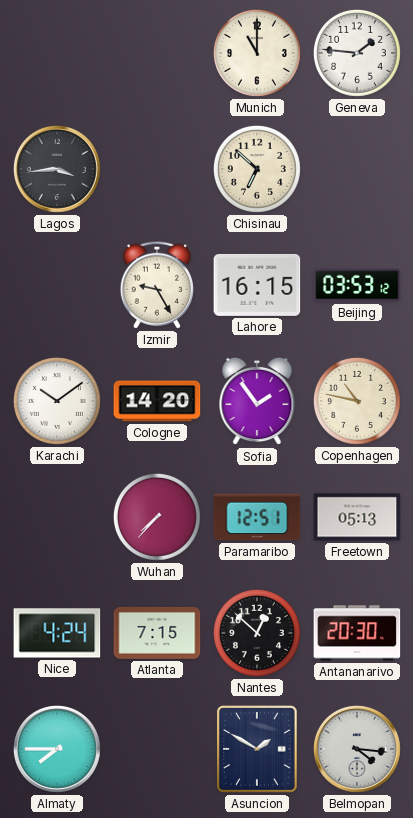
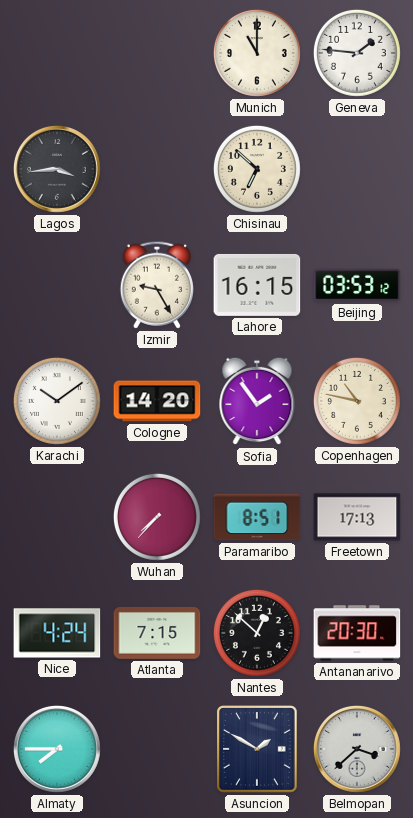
Paramaribo: 12:51 -> 8:51
Freetown: 05:13 -> 17:13
Belmopan: 4:16 -> 3:38
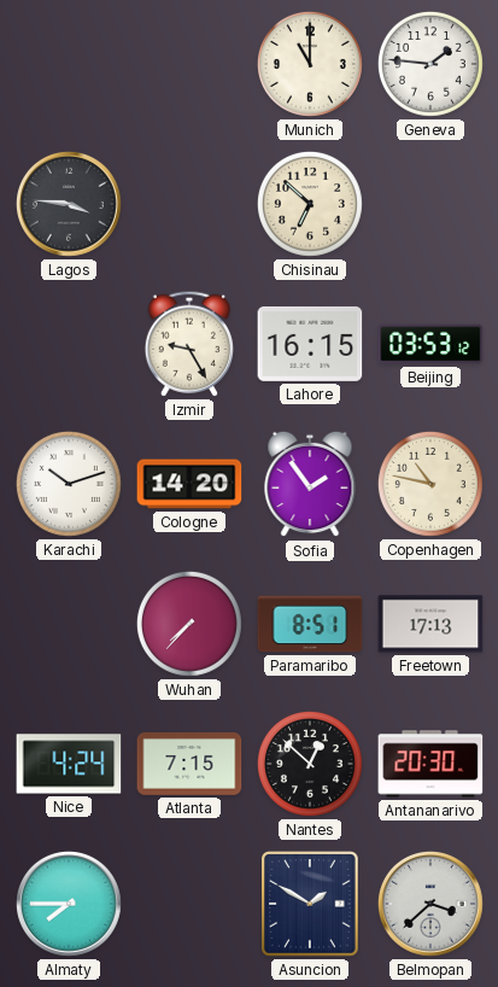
Lagos: 3:44 -> 3:46
Karachi: 10:09 -> 10:12
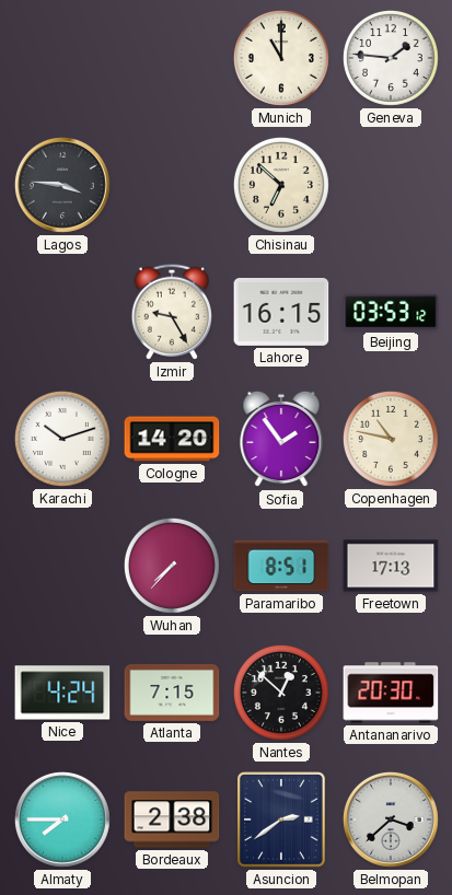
Bordeaux: none -> 2:38
Asuncion: 1:50 -> 2:39
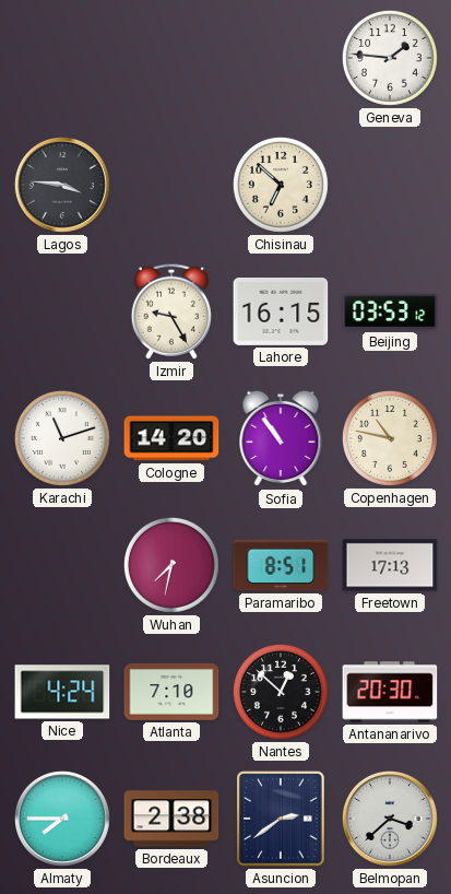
Munich: 11:00 -> none
Karachi: 10:12 -> 11:12
Sofia: 1:54 -> 10:54
Wuhan: 7:37 -> 7:32
Atlanta: 7:15 -> 7:10
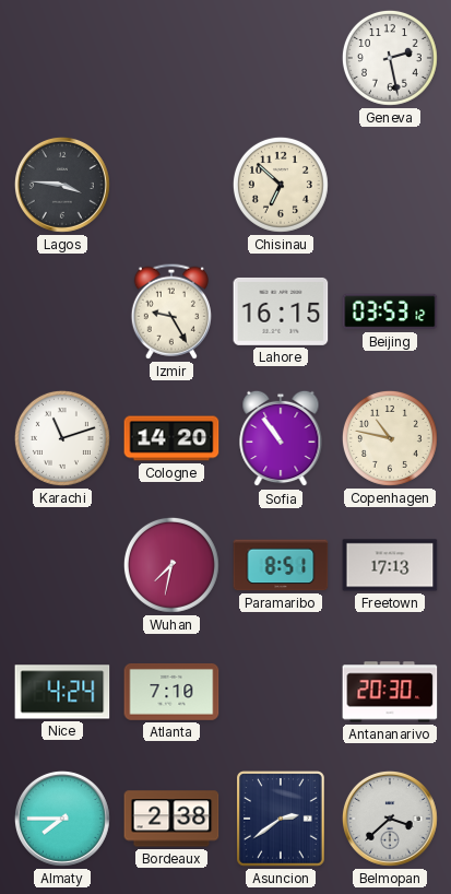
Geneva: 1:46 -> 2:28
Nantes: 12:52 -> none
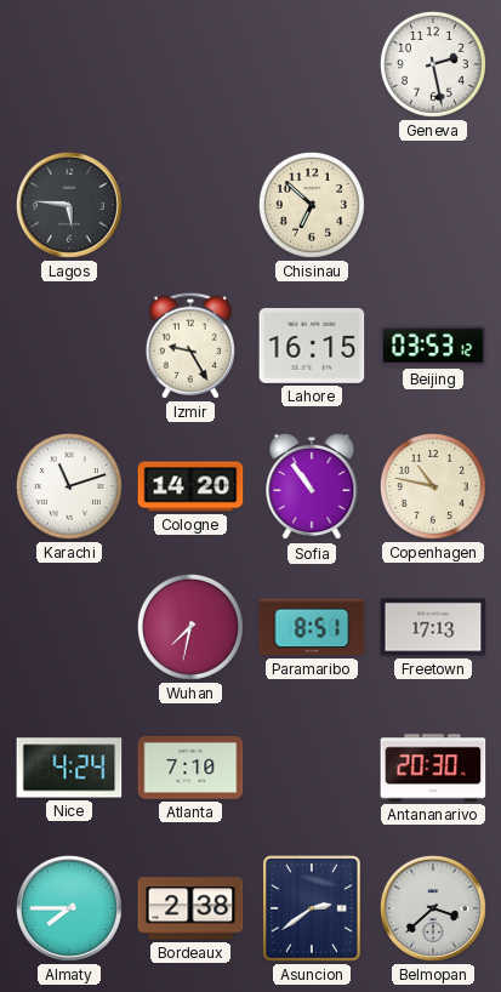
Lagos: 3:46 -> 5:46
